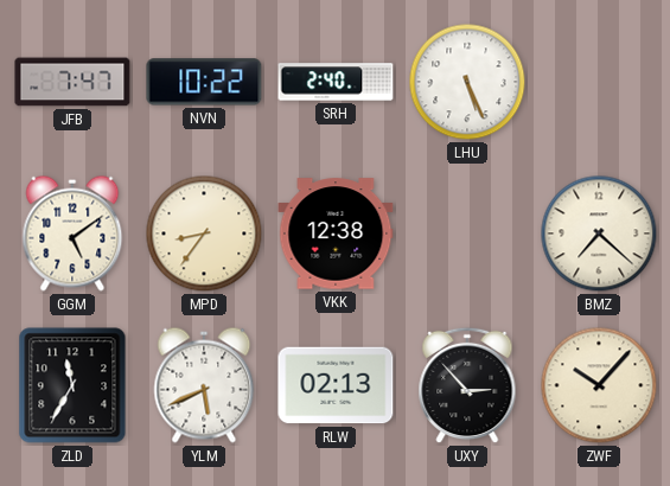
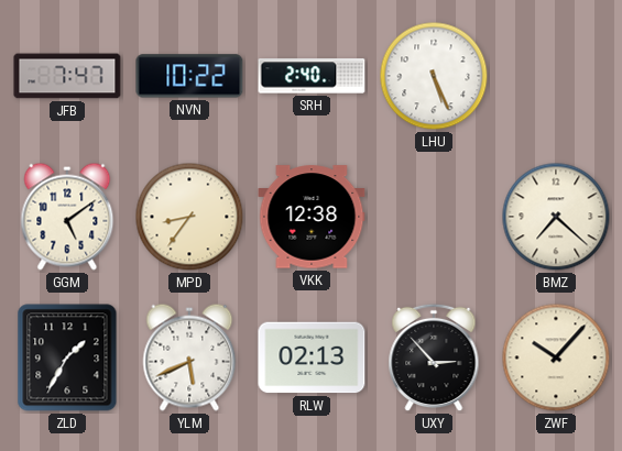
ZLD: 11:35 -> 1:35
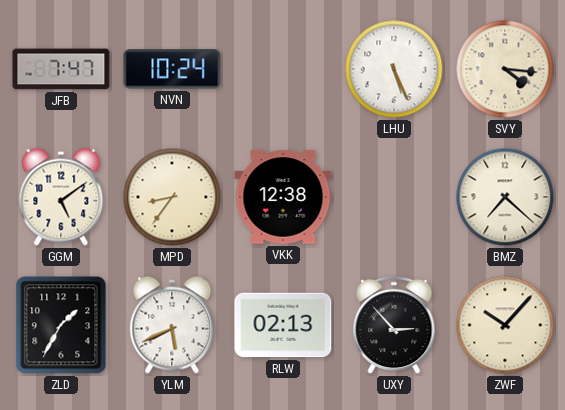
NVN: 10:22 -> 10:24
SRH: 2:40 -> none
SVY: none -> 4:16
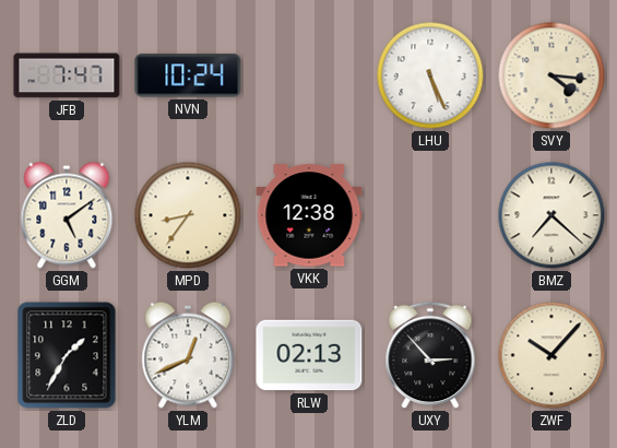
YLM: 5:41 -> 12:41
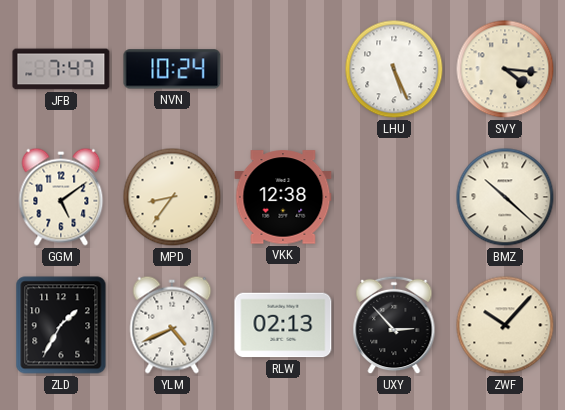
BMZ: 7:22 -> 10:22
YLM: 12:41 -> 4:41
